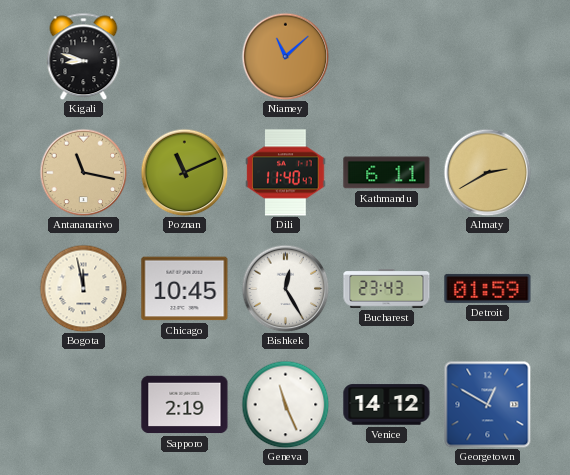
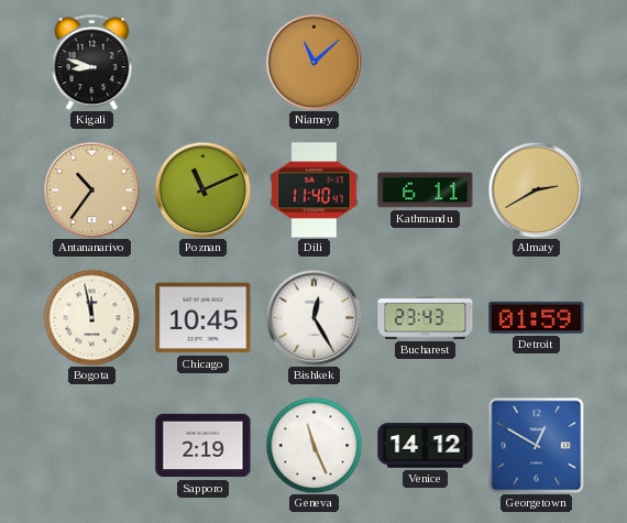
Antananarivo: 11:17 -> 10:36
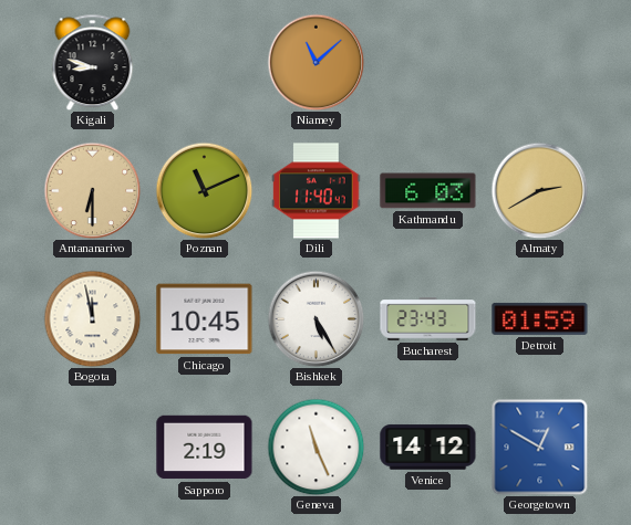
Antananarivo: 10:36 -> 6:30
Kathmandu: 6:11 -> 6:03
Bishkek: 12:25 -> 5:25
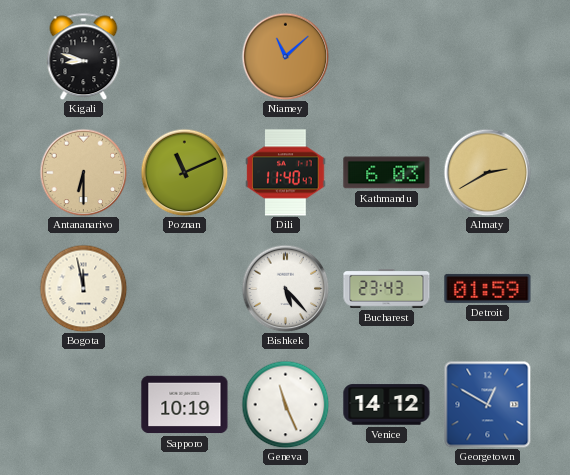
Chicago: 10:45 -> none
Bishkek: 5:25 -> 5:23
Sapporo: 2:19 -> 10:19
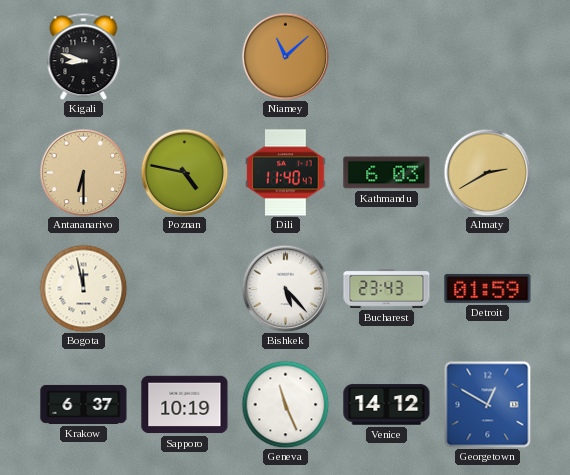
Poznan: 11:11 -> 4:47
Krakow: none -> 6:37
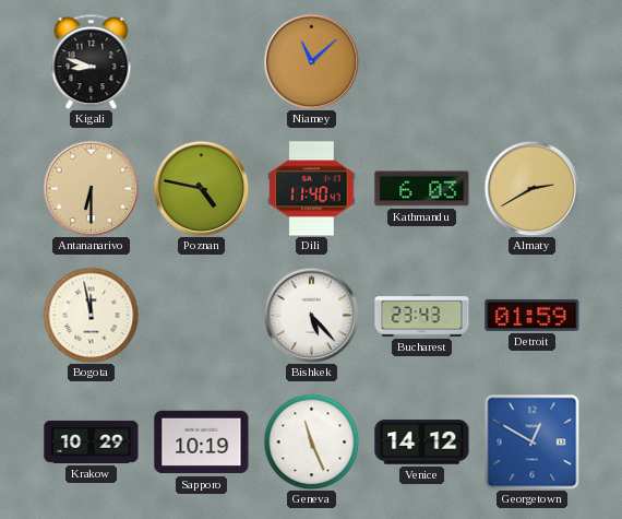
Krakow: 6:37 -> 10:29
